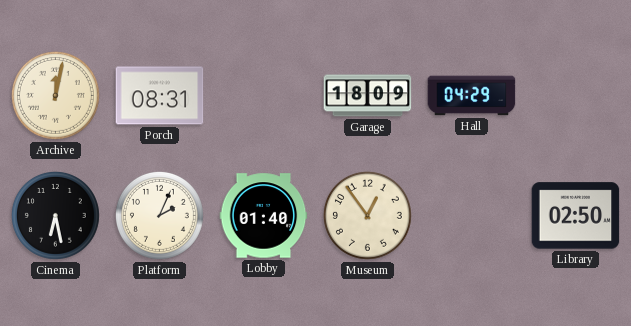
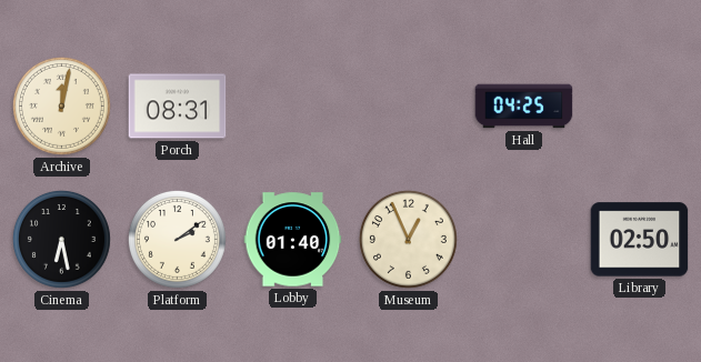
Garage: 18:09 -> none
Hall: 04:29 -> 04:25
Platform: 2:04 -> 2:09
Museum: 12:54 -> 12:56
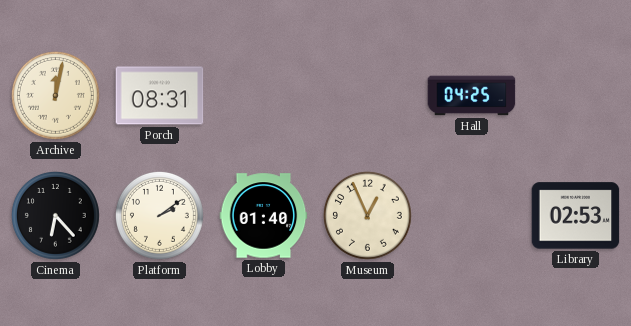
Cinema: 6:28 -> 6:23
Library: 02:50 -> 02:53
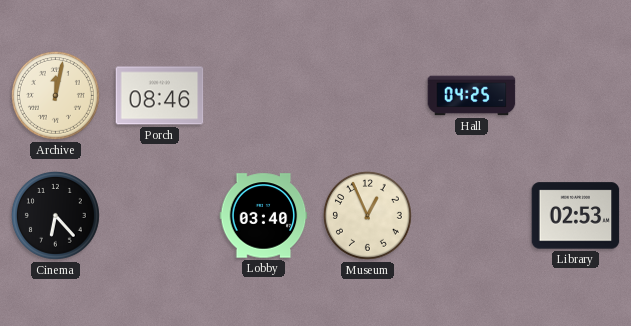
Porch: 08:31 -> 08:46
Platform: 2:09 -> none
Lobby: 01:40 -> 03:40
